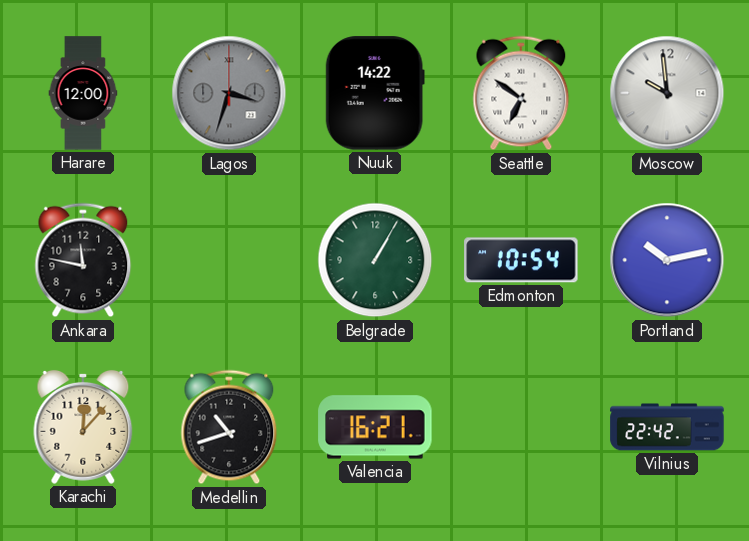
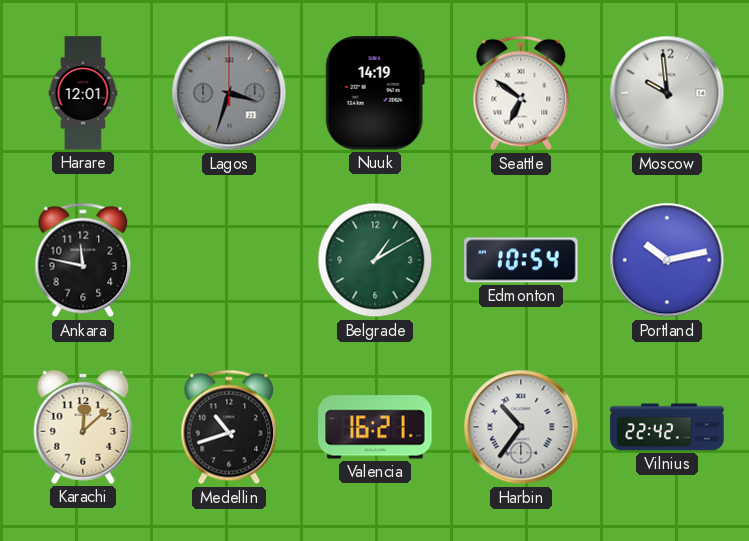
Harare: 12:00 -> 12:01
Nuuk: 14:22 -> 14:19
Belgrade: 1:05 -> 1:10
Karachi: 12:07 -> 12:08
Harbin: none -> 10:36
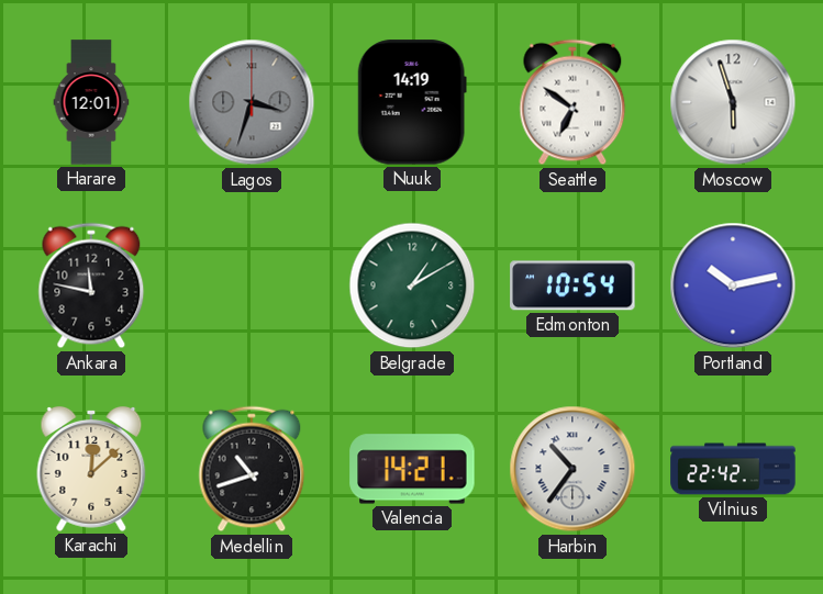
Moscow: 9:59 -> 5:57
Valencia: 16:21 -> 14:21
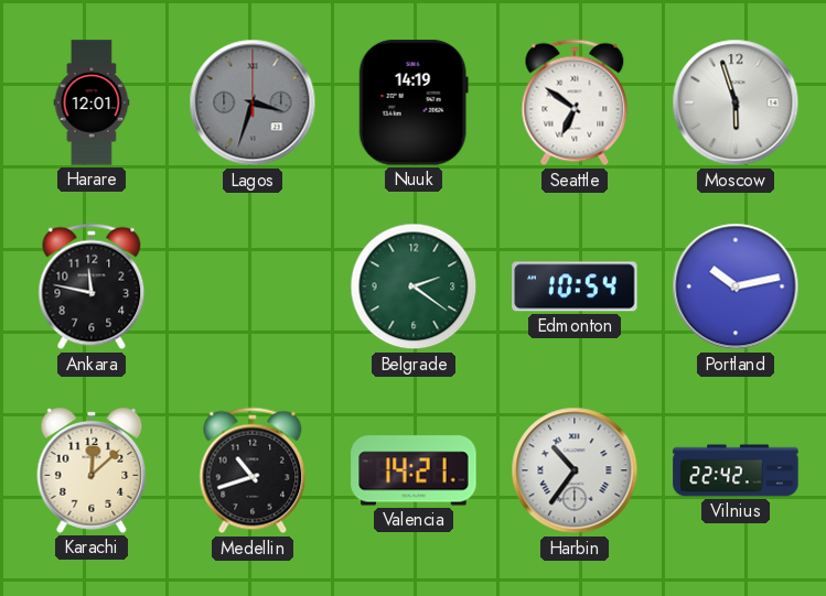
Belgrade: 1:10 -> 2:21
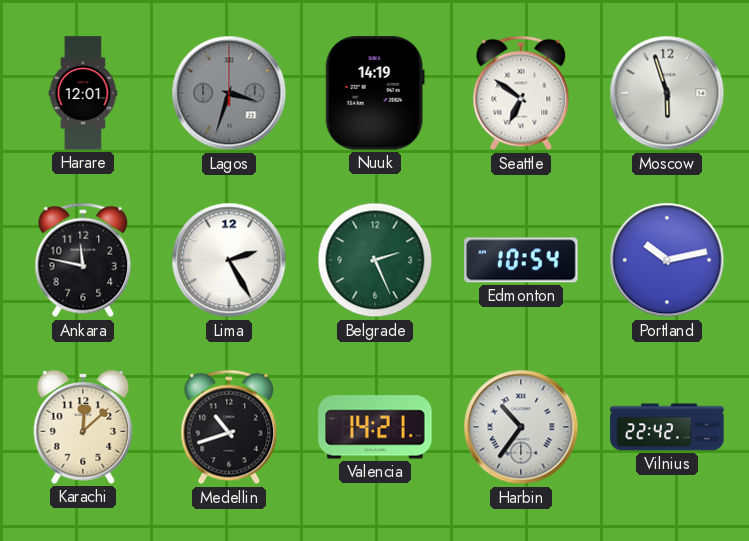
Lima: none -> 2:25
Belgrade: 2:21 -> 2:26
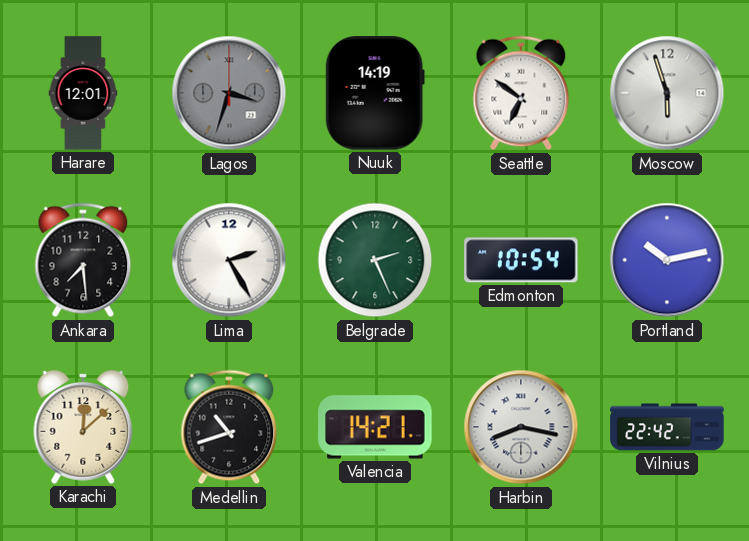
Ankara: 11:47 -> 7:29
Harbin: 10:36 -> 8:17
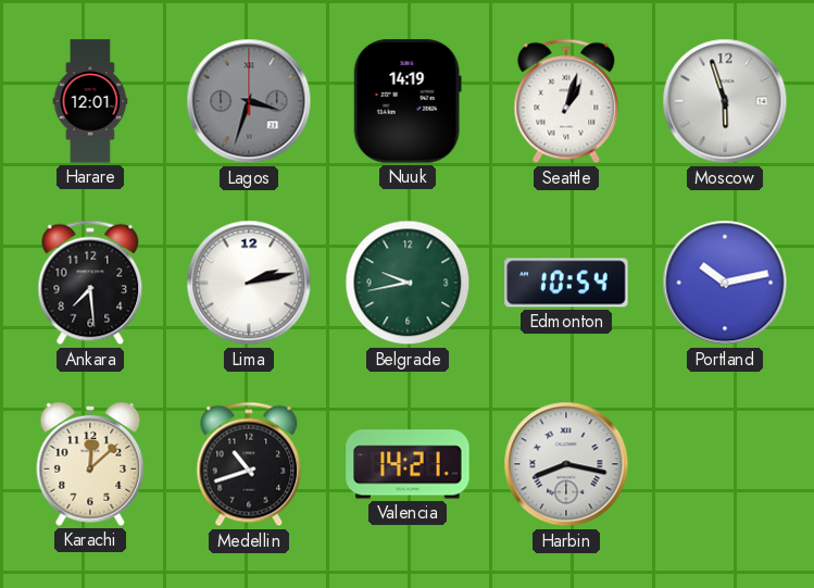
Seattle: 6:51 -> 1:03
Lima: 2:25 -> 2:13
Belgrade: 2:26 -> 9:43
Vilnius: 22:42 -> none
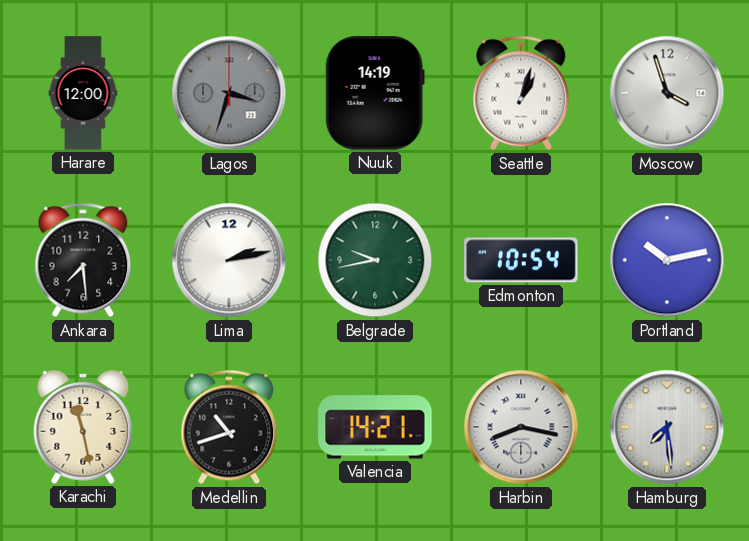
Harare: 12:01 -> 12:00
Moscow: 5:57 -> 3:57
Karachi: 12:08 -> 11:28
Hamburg: none -> 7:29
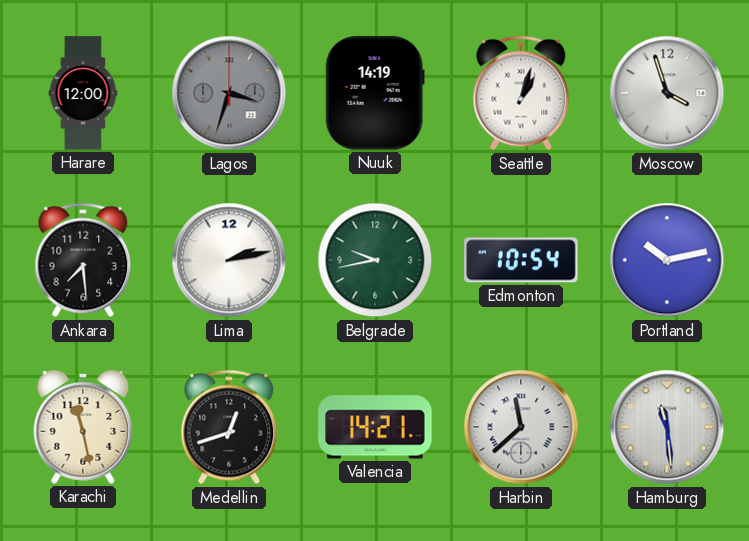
Medellin: 10:42 -> 12:42
Harbin: 8:17 -> 11:38
Hamburg: 7:29 -> 11:29
